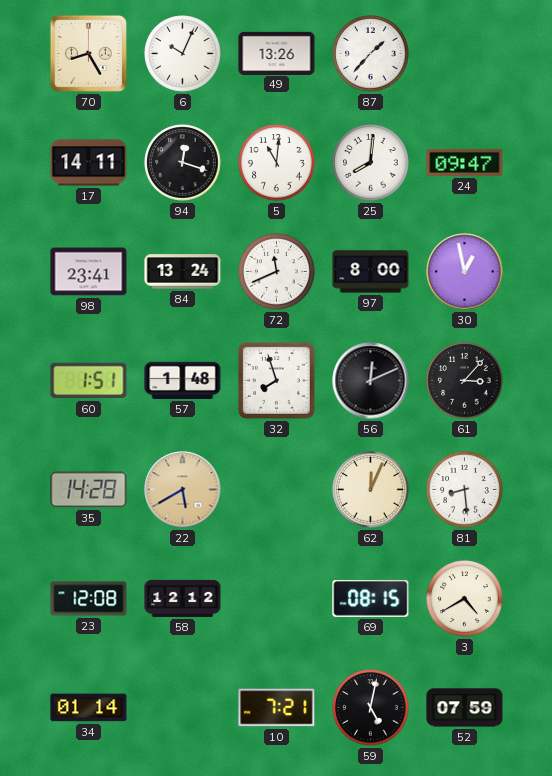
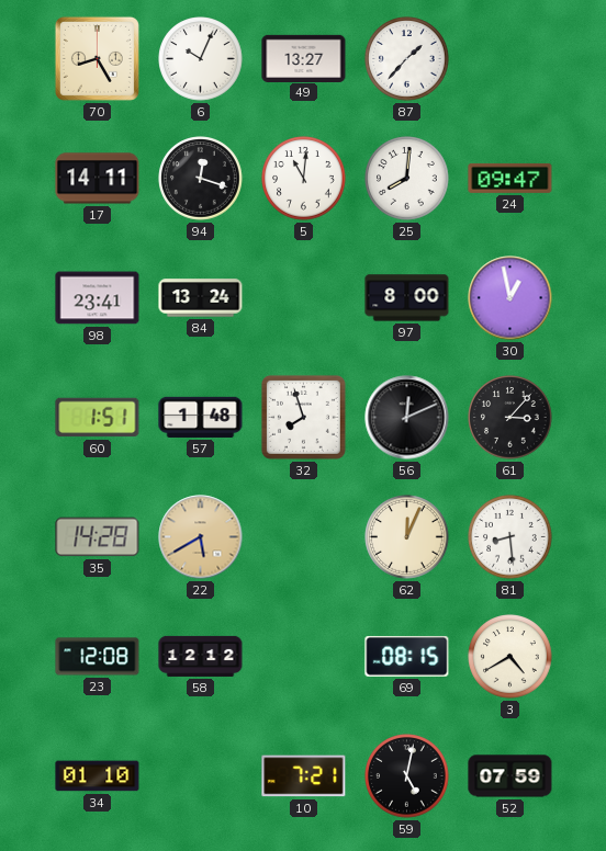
49: 13:26 -> 13:27
72: 11:41 -> none
34: 01:14 -> 01:10
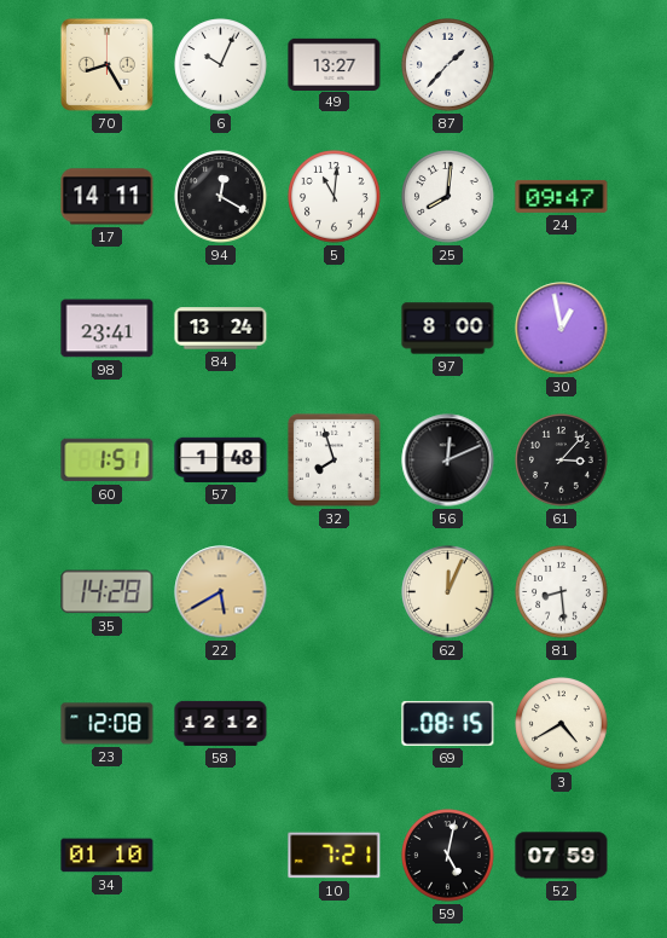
94: 12:18 -> 12:20
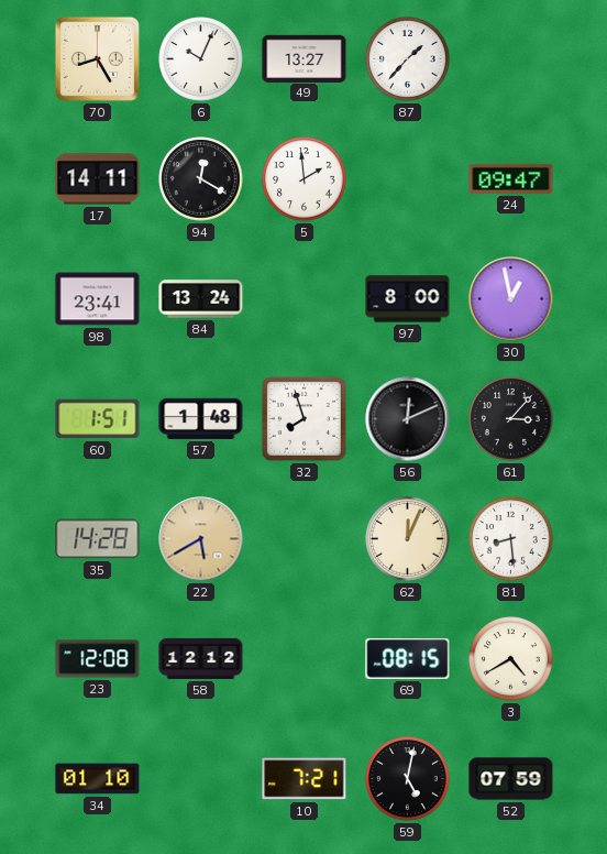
5: 11:01 -> 1:59
25: 8:01 -> none
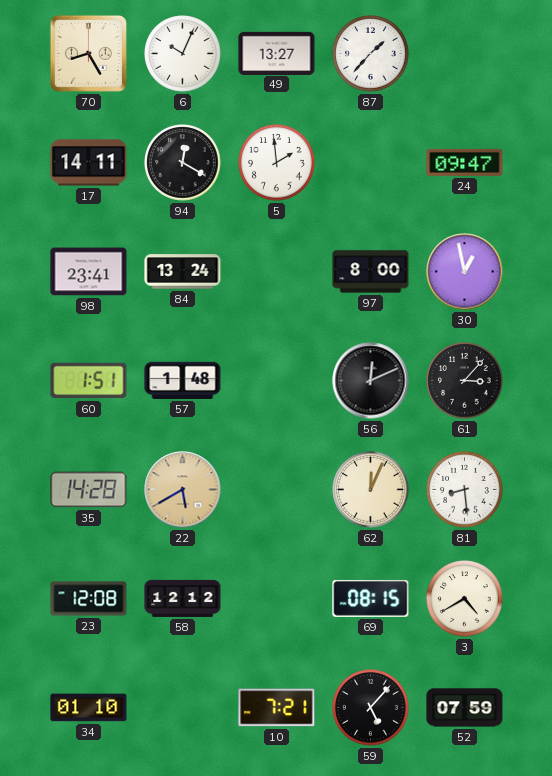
32: 7:57 -> none
59: 5:02 -> 5:07
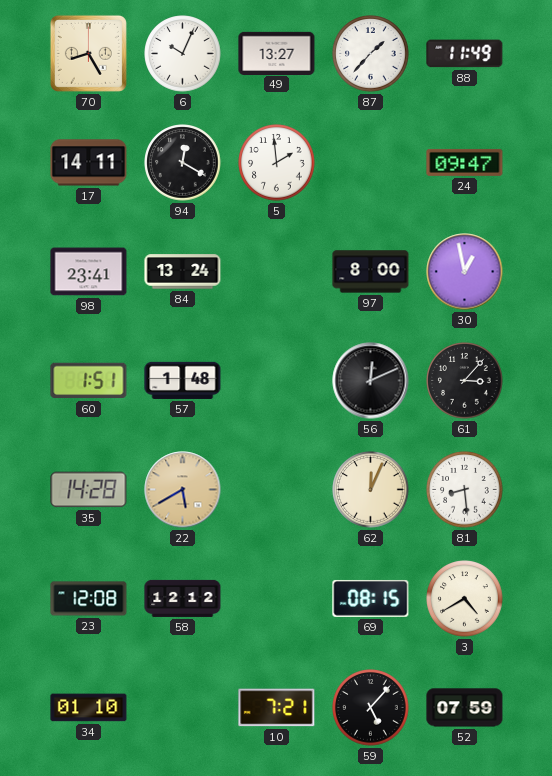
88: none -> 11:49
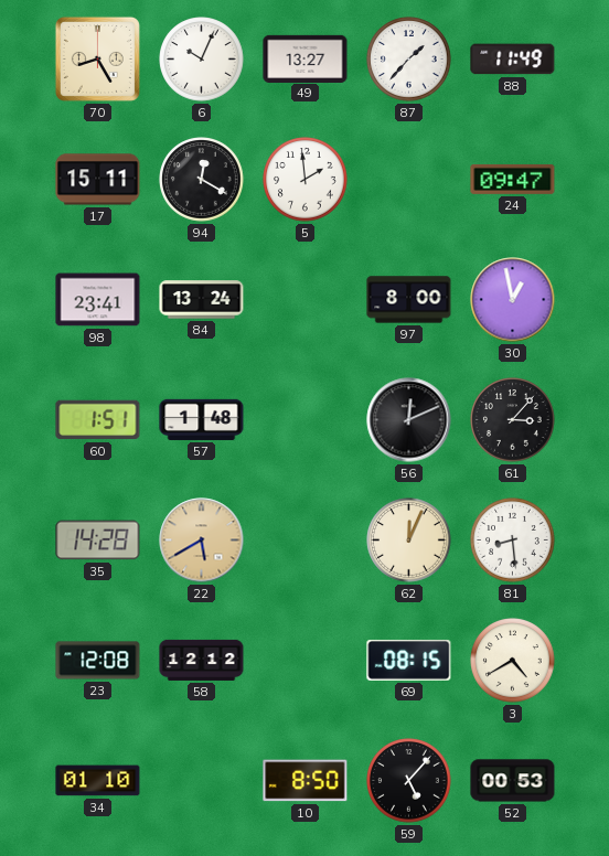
17: 14:11 -> 15:11
10: 7:21 -> 8:50
52: 07:59 -> 00:53
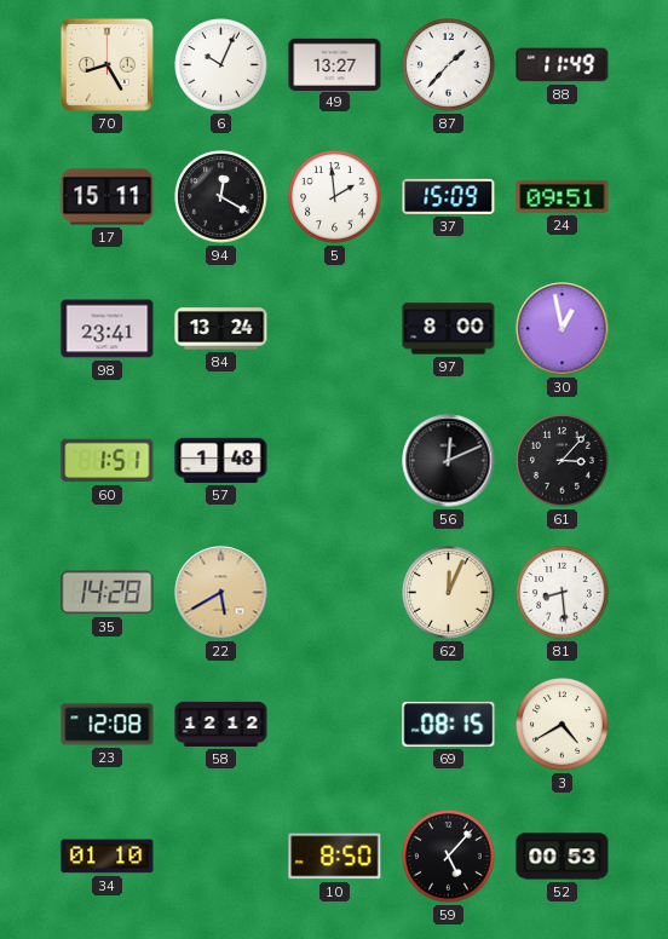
37: none -> 15:09
24: 09:47 -> 09:51
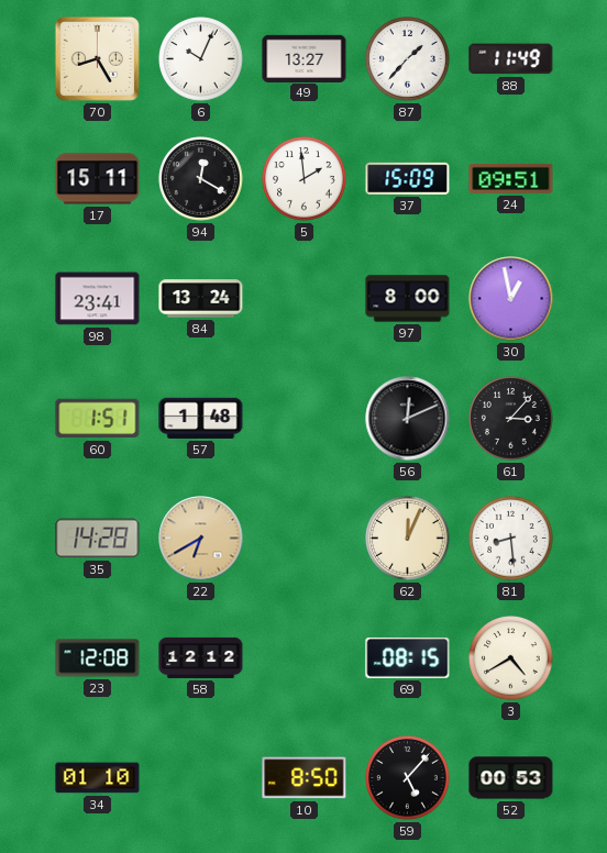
22: 5:40 -> 6:40
